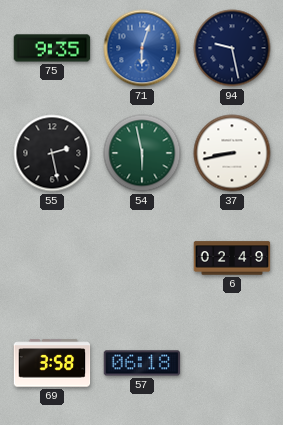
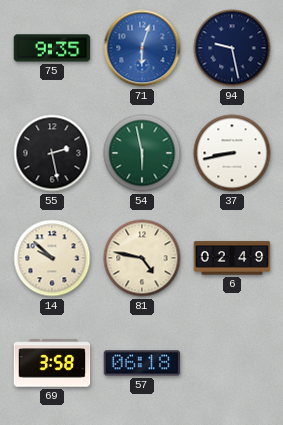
14: none -> 9:52
81: none -> 4:47
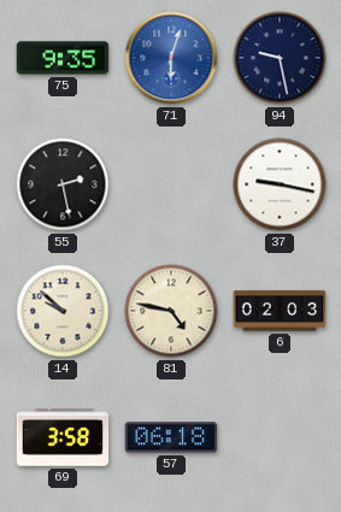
54: 5:58 -> none
37: 8:43 -> 9:17
6: 02:49 -> 02:03
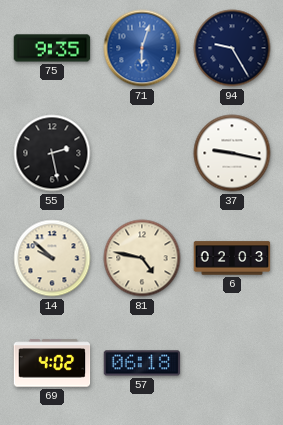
94: 9:28 -> 9:25
69: 3:58 -> 4:02
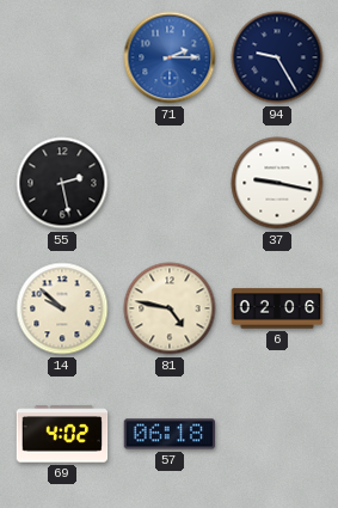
75: 9:35 -> none
71: 6:03 -> 2:15
6: 02:03 -> 02:06
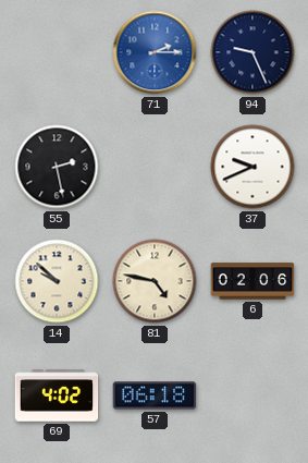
94: 9:25 -> 9:26
37: 9:17 -> 9:41
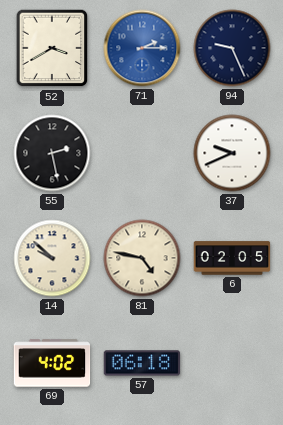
52: none -> 3:40
6: 02:06 -> 02:05
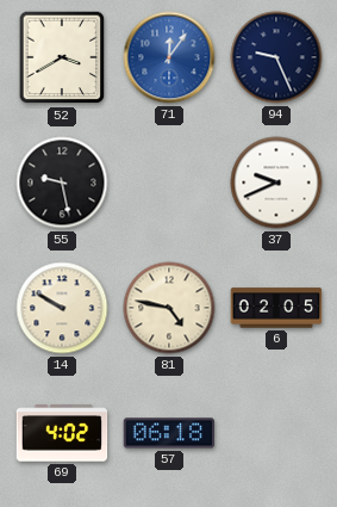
71: 2:15 -> 12:06
55: 2:28 -> 9:28
14: 9:52 -> 9:50
